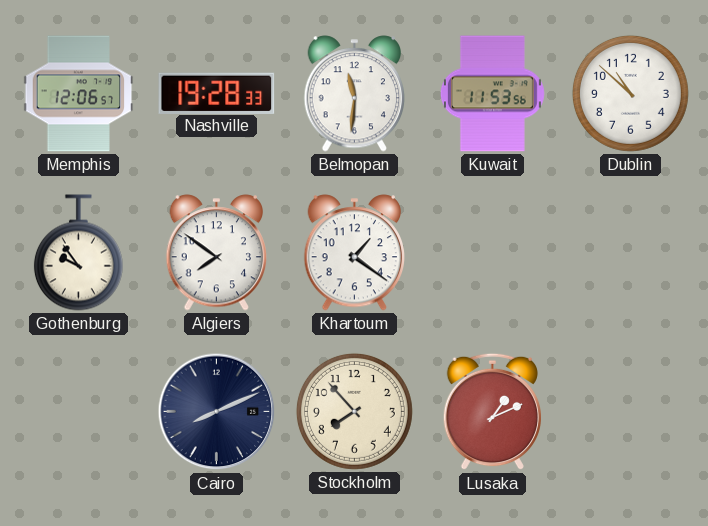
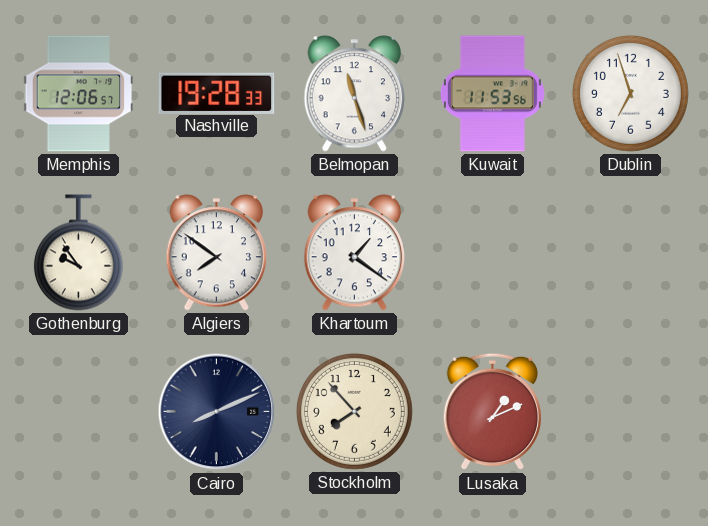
Belmopan: 11:31 -> 11:27
Dublin: 10:52 -> 6:57
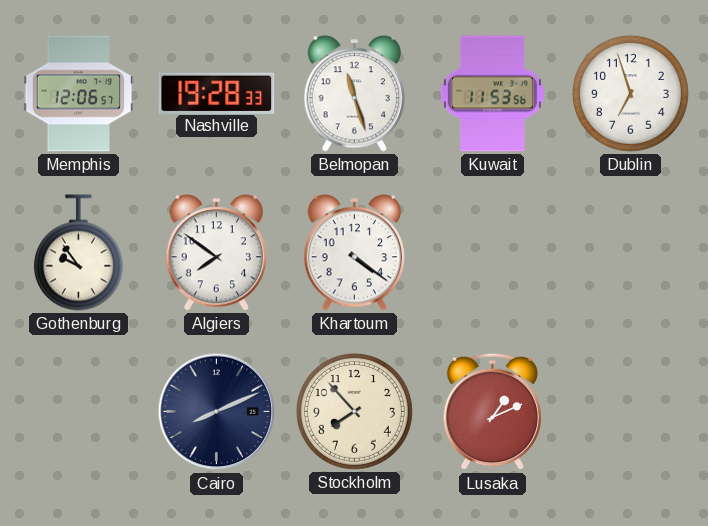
Khartoum: 1:21 -> 4:21
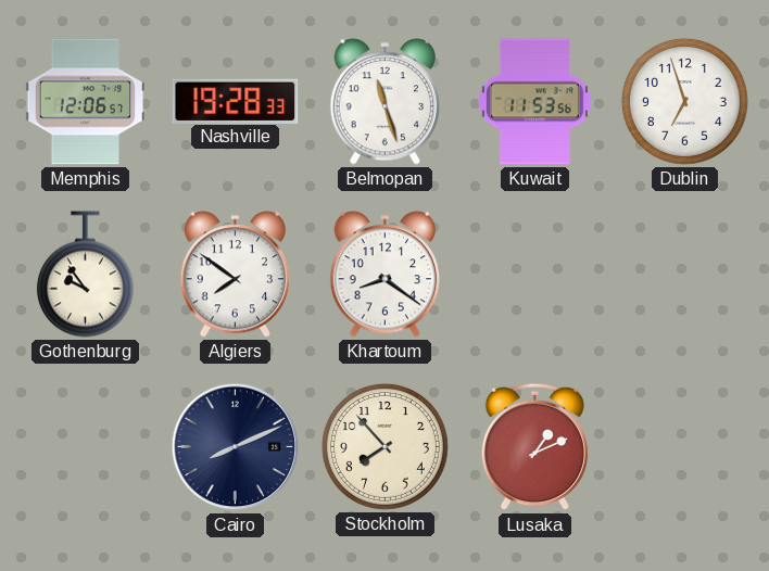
Khartoum: 4:21 -> 8:21
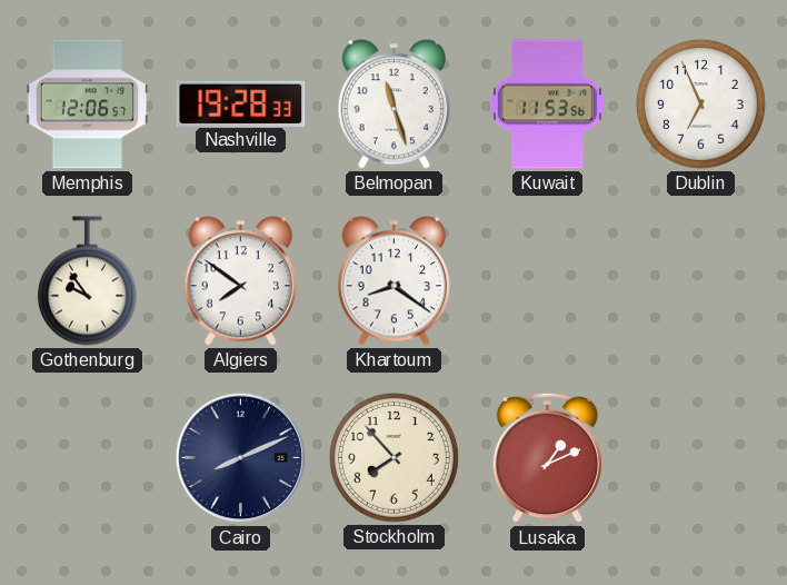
Dublin: 6:57 -> 6:56
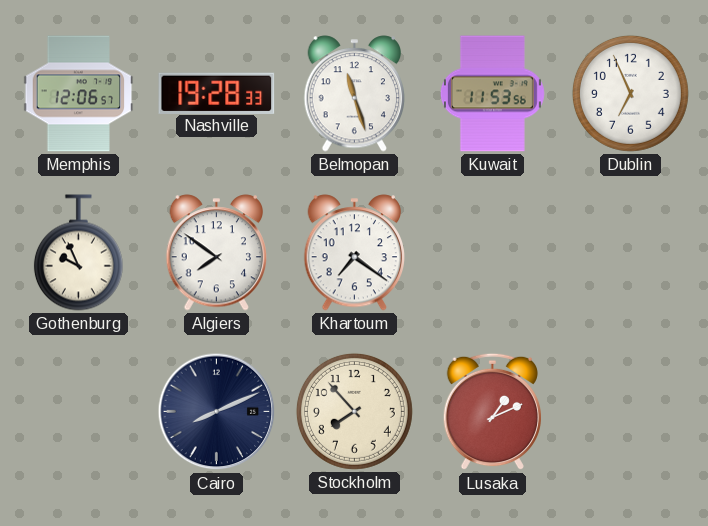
Gothenburg: 9:54 -> 9:56
Khartoum: 8:21 -> 7:21
